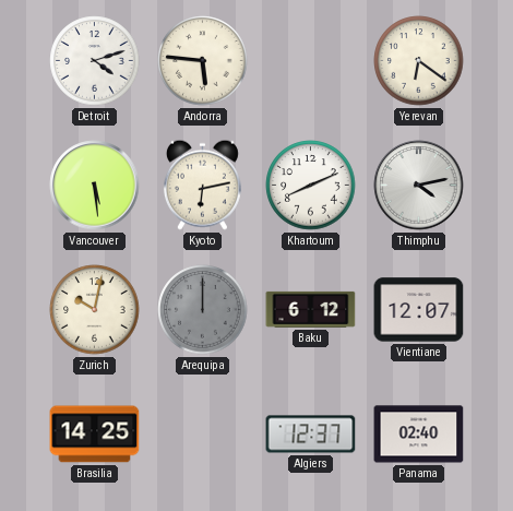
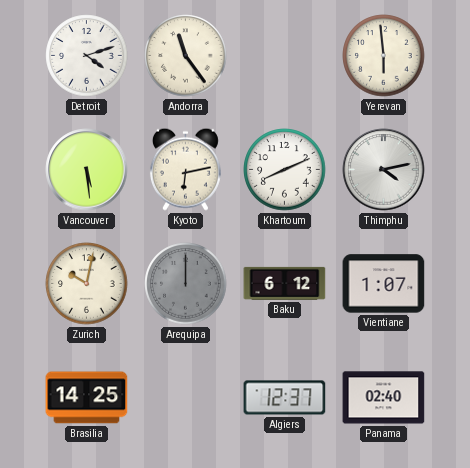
Andorra: 5:46 -> 11:24
Yerevan: 6:21 -> 5:59
Vientiane: 12:07 -> 1:07
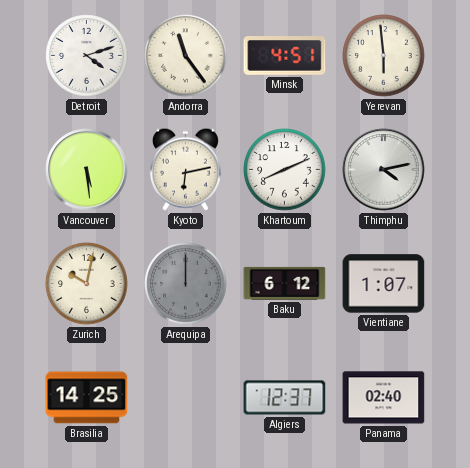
Minsk: none -> 4:51
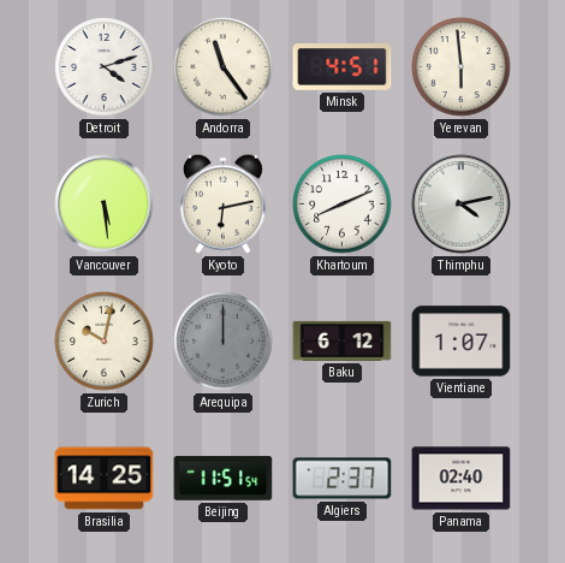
Beijing: none -> 11:51
Algiers: 12:37 -> 2:37
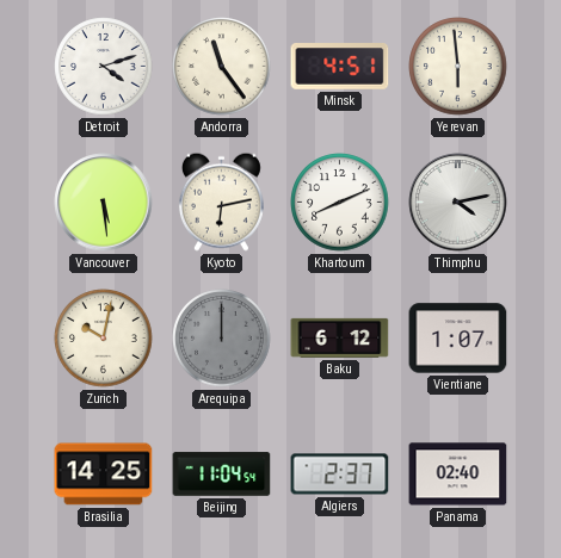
Beijing: 11:51 -> 11:04
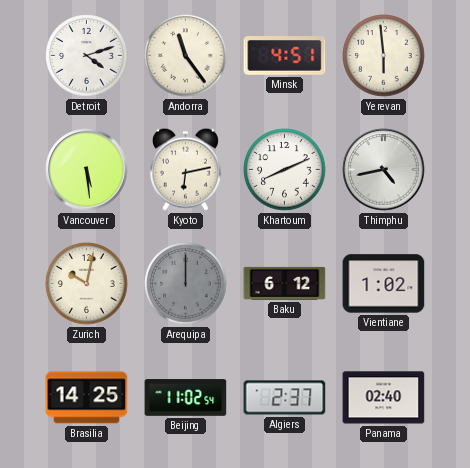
Thimphu: 4:13 -> 4:43
Vientiane: 1:07 -> 1:02
Beijing: 11:04 -> 11:02
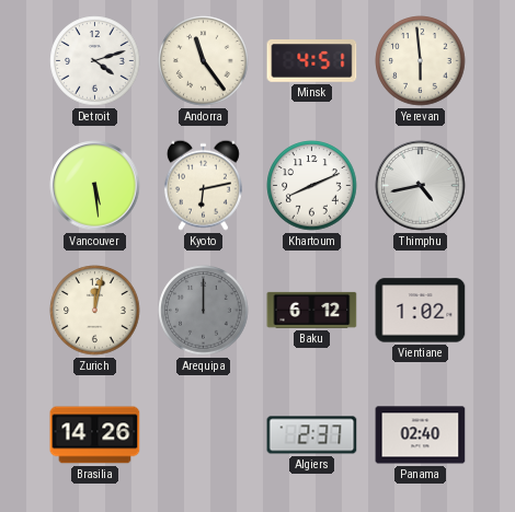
Zurich: 10:02 -> 12:02
Brasilia: 14:25 -> 14:26
Beijing: 11:02 -> none
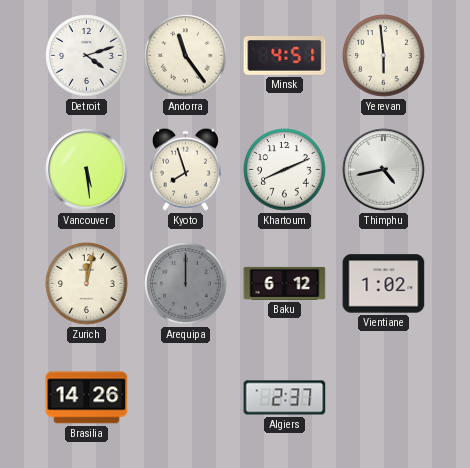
Kyoto: 6:13 -> 7:57
Panama: 02:40 -> none
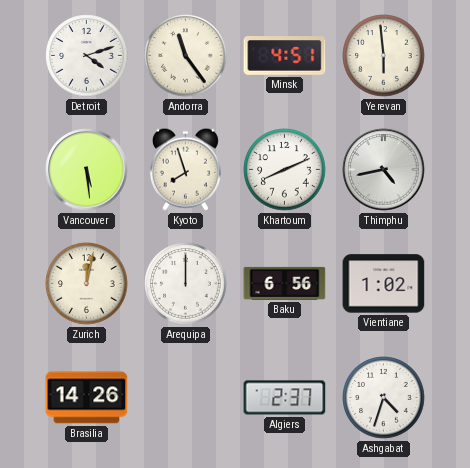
Arequipa dial: grey -> white
Baku: 6:12 -> 6:56
Ashgabat: none -> 4:33
